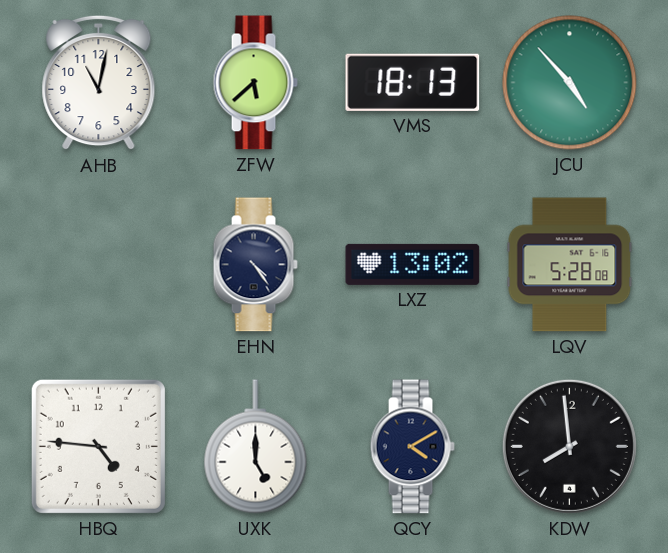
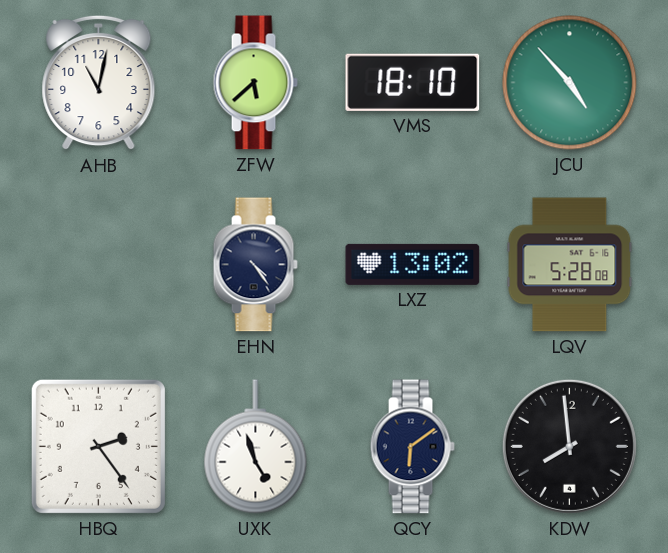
VMS: 18:13 -> 18:10
HBQ: 4:46 -> 2:24
UXK: 5:00 -> 4:57
QCY: 4:10 -> 6:09
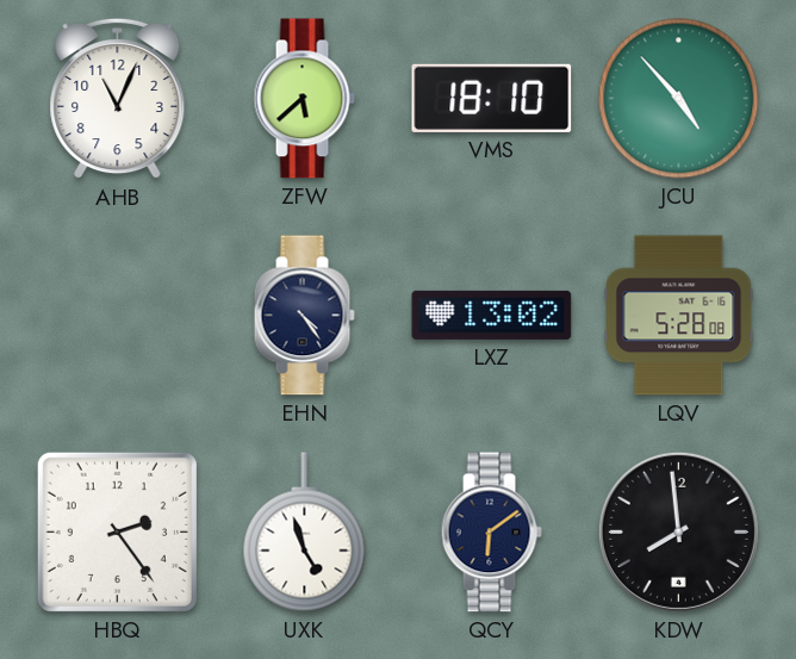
AHB: 11:02 -> 11:04
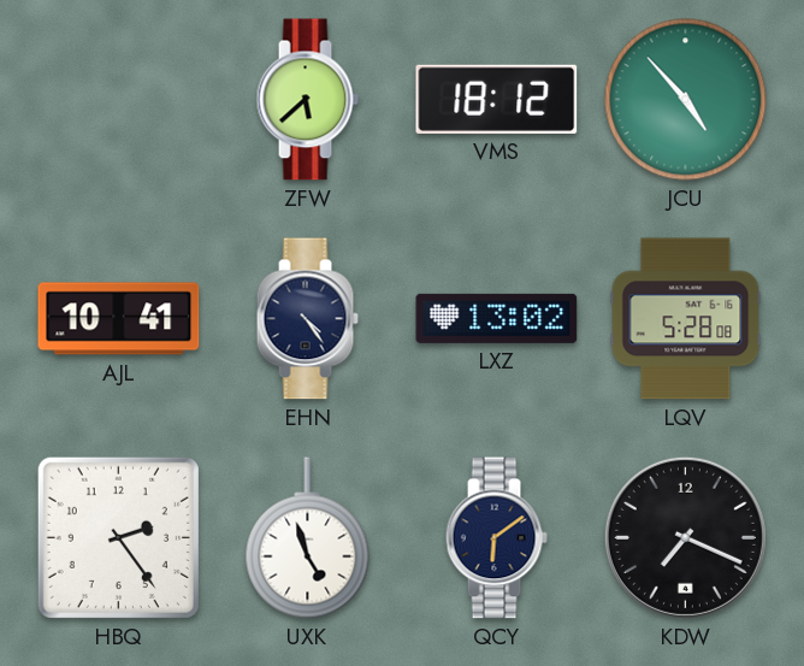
AHB: 11:04 -> none
VMS: 18:10 -> 18:12
AJL: none -> 10:41
KDW: 7:59 -> 7:19
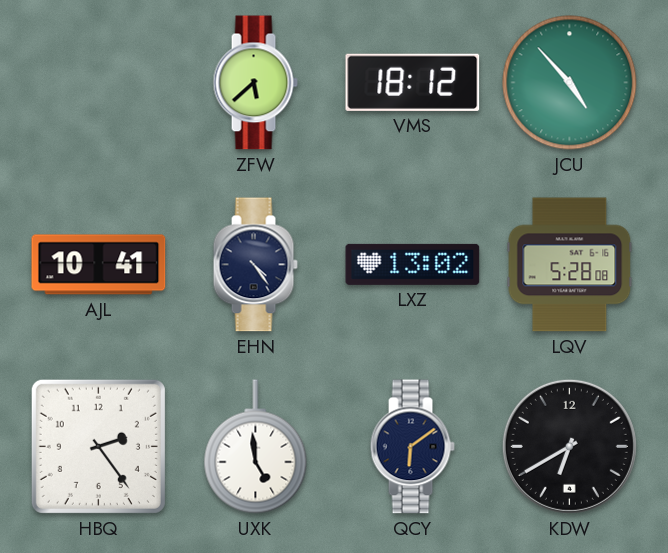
UXK: 4:57 -> 4:59
KDW: 7:19 -> 6:40
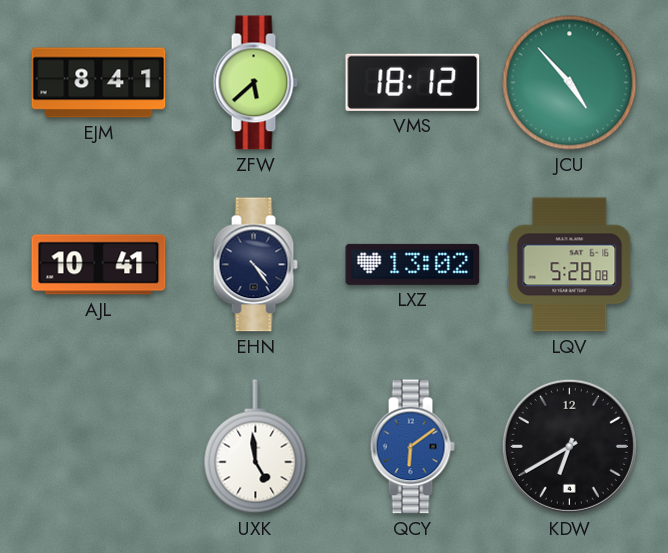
EJM: none -> 8:41
HBQ: 2:24 -> none
QCY dial: navy -> blue
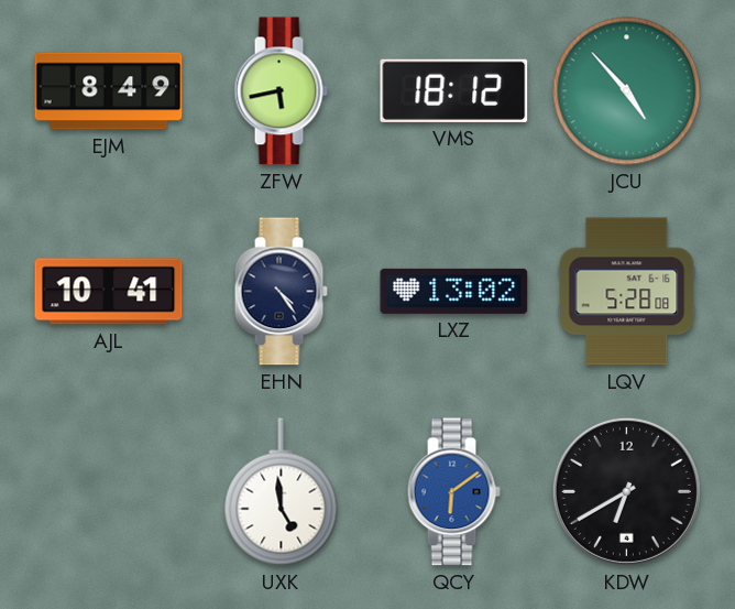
EJM: 8:41 -> 8:49
ZFW: 5:38 -> 5:43
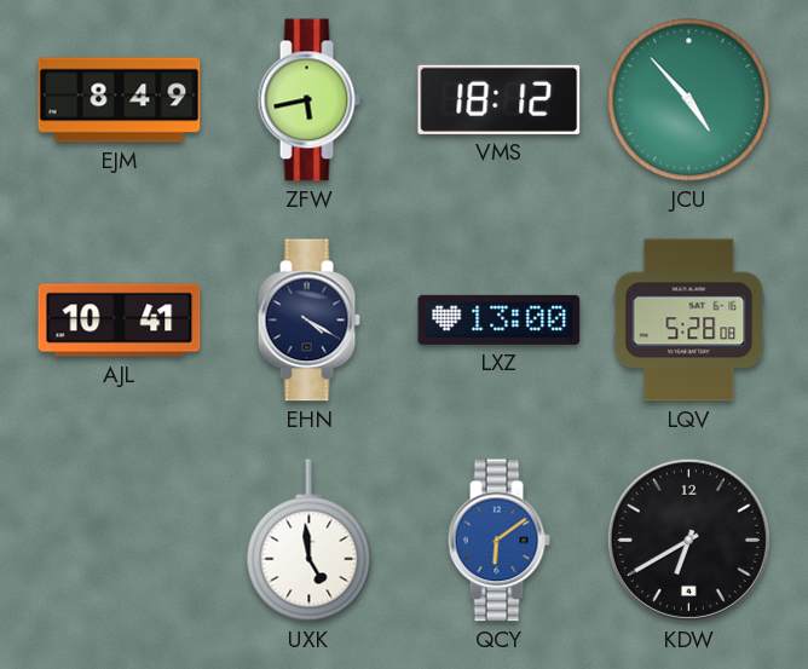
EHN: 4:24 -> 4:20
LXZ: 13:02 -> 13:00
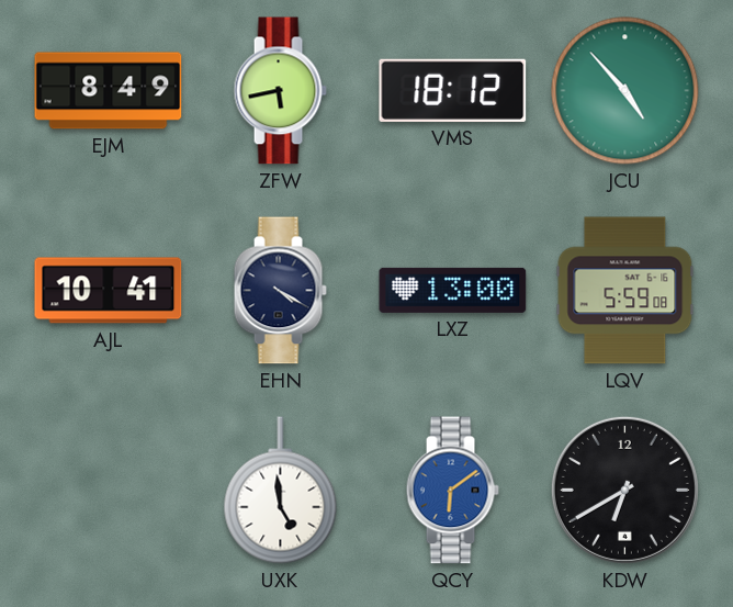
LQV: 5:28 -> 5:59
